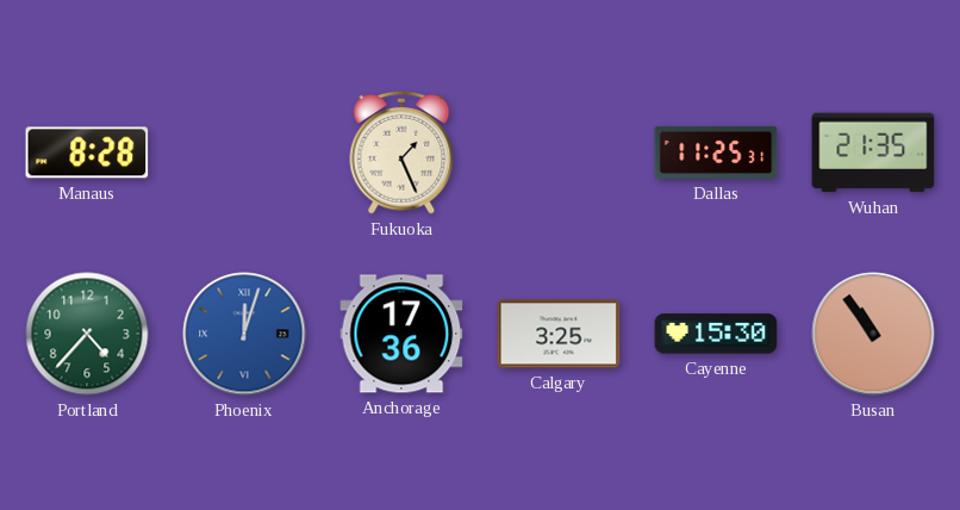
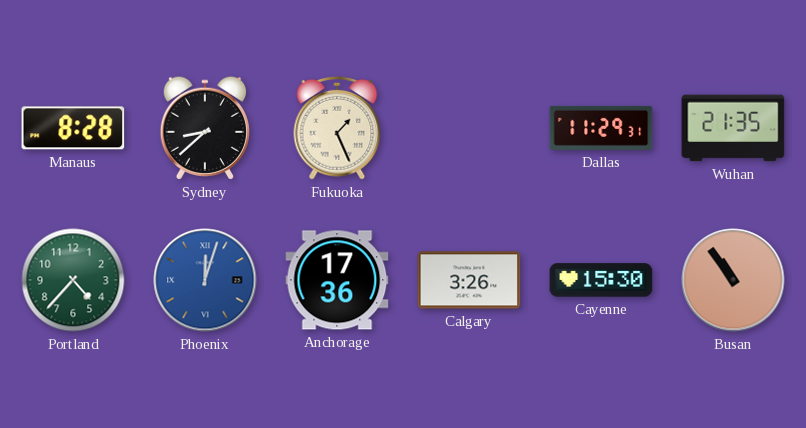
Sydney: none -> 8:38
Dallas: 11:25 -> 11:29
Calgary: 3:25 -> 3:26
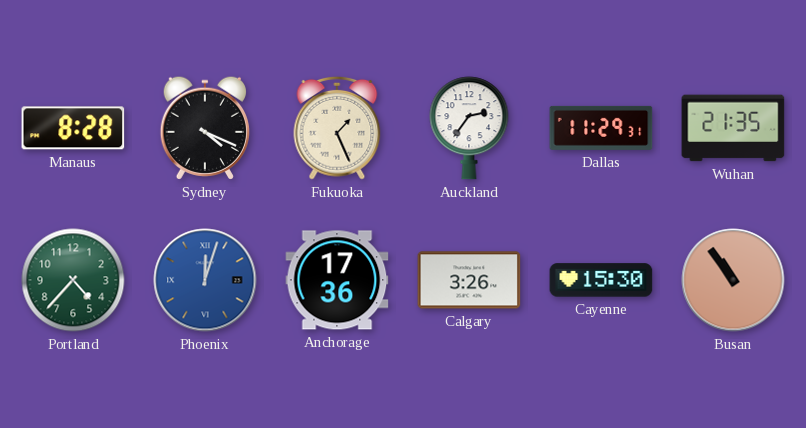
Sydney: 8:38 -> 4:19
Auckland: none -> 2:36
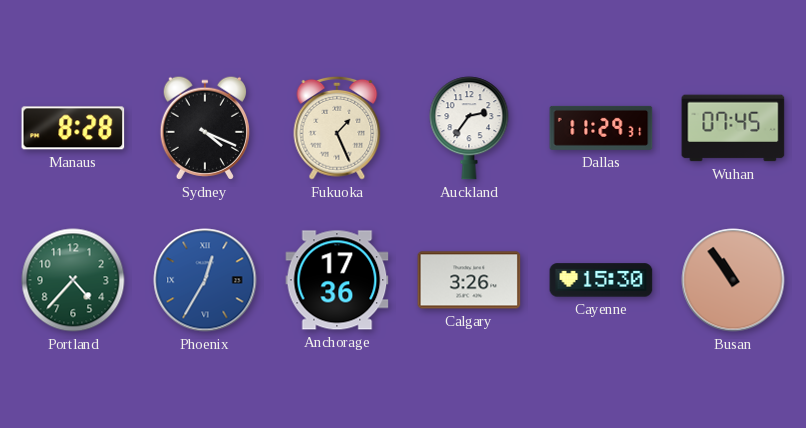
Wuhan: 21:35 -> 07:45
Phoenix: 12:03 -> 12:35
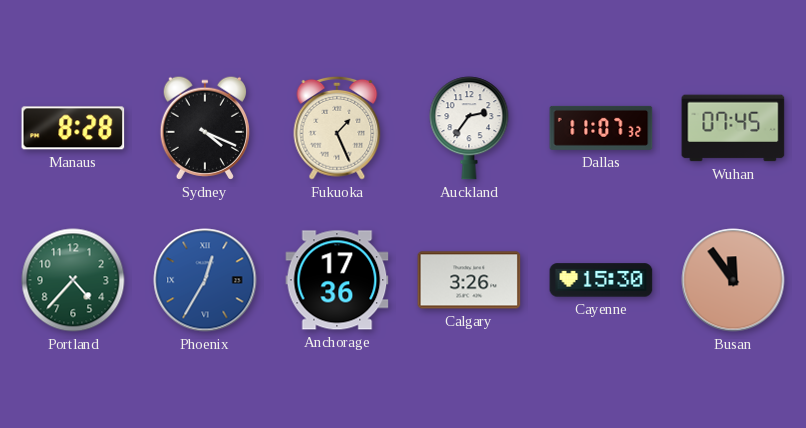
Dallas: 11:29 -> 11:07
Busan: 10:54 -> 11:54
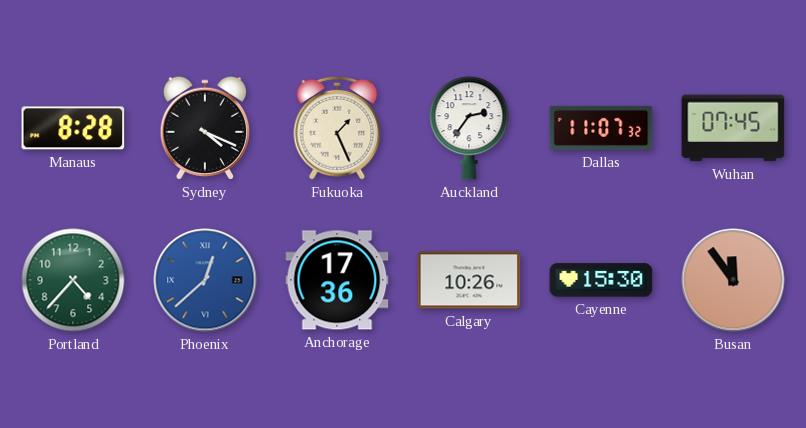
Phoenix: 12:35 -> 12:38
Calgary: 3:26 -> 10:26
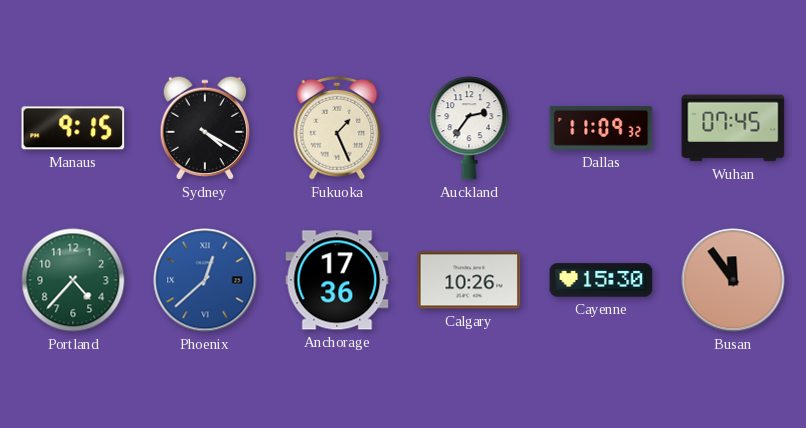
Manaus: 8:28 -> 9:15
Sydney: 4:19 -> 4:20
Dallas: 11:07 -> 11:09
